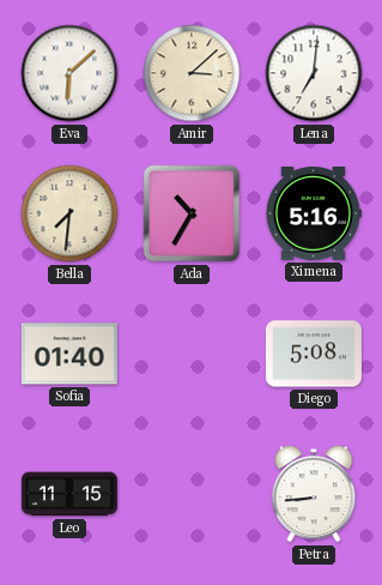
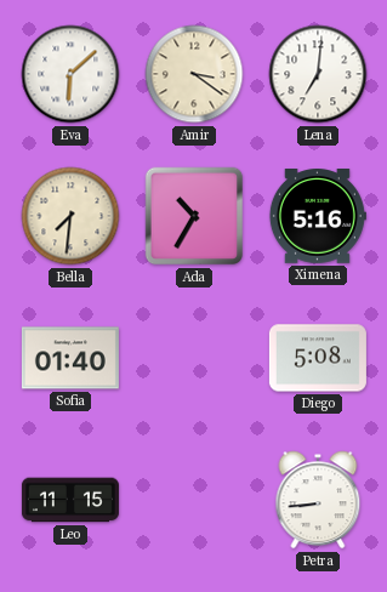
Amir: 3:08 -> 3:21
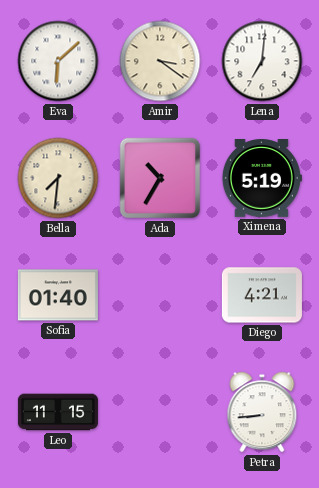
Ximena: 5:16 -> 5:19
Diego: 5:08 -> 4:21
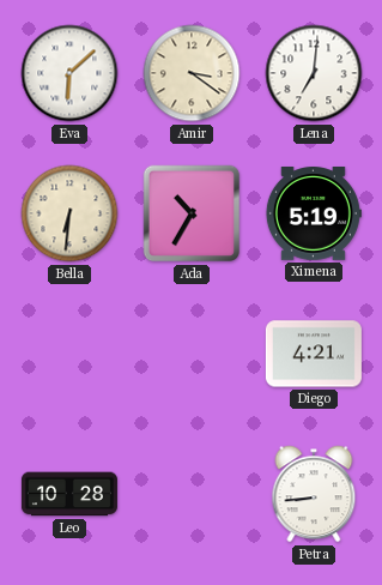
Bella: 7:31 -> 6:31
Sofia: 01:40 -> none
Leo: 11:15 -> 10:28
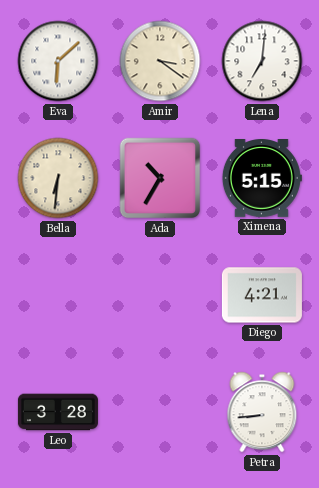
Ximena: 5:19 -> 5:15
Leo: 10:28 -> 3:28
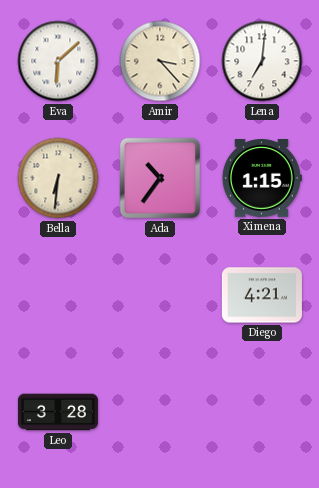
Amir: 3:21 -> 3:23
Ada: 10:35 -> 10:36
Ximena: 5:15 -> 1:15
Petra: 8:44 -> none
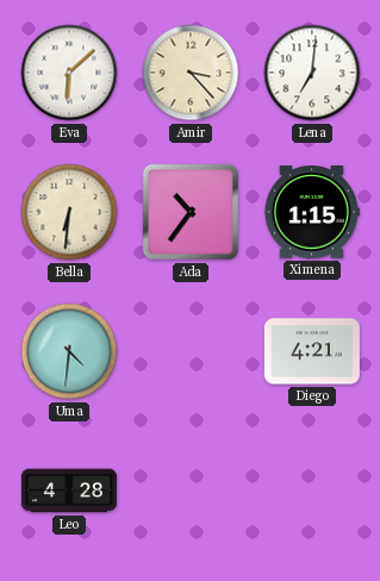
Uma: none -> 4:31
Leo: 3:28 -> 4:28
